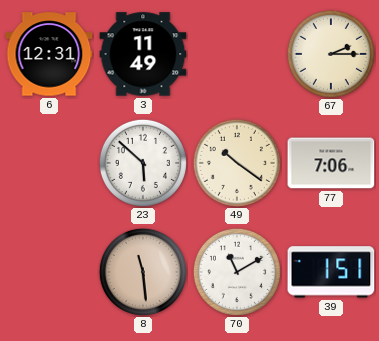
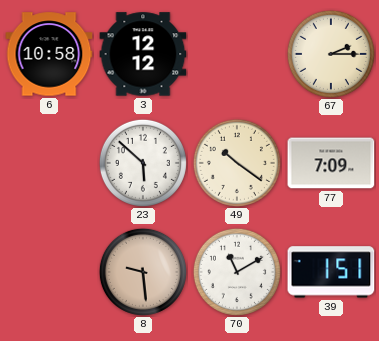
6: 12:31 -> 10:58
3: 11:49 -> 12:12
77: 7:06 -> 7:09
8: 11:29 -> 9:29
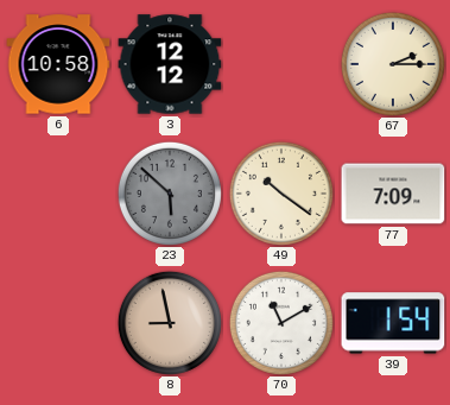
23 dial: white -> grey
8: 9:29 -> 8:58
39: 1:51 -> 1:54
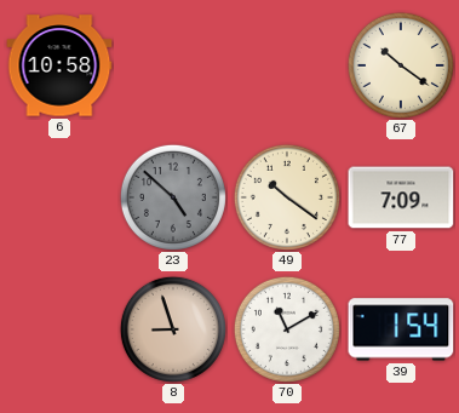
3: 12:12 -> none
67: 2:15 -> 10:21
23: 5:52 -> 4:52
8: 8:58 -> 8:57
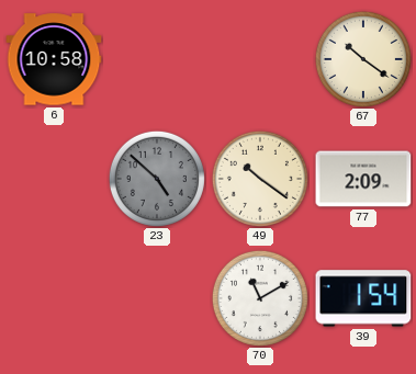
77: 7:09 -> 2:09
8: 8:57 -> none
